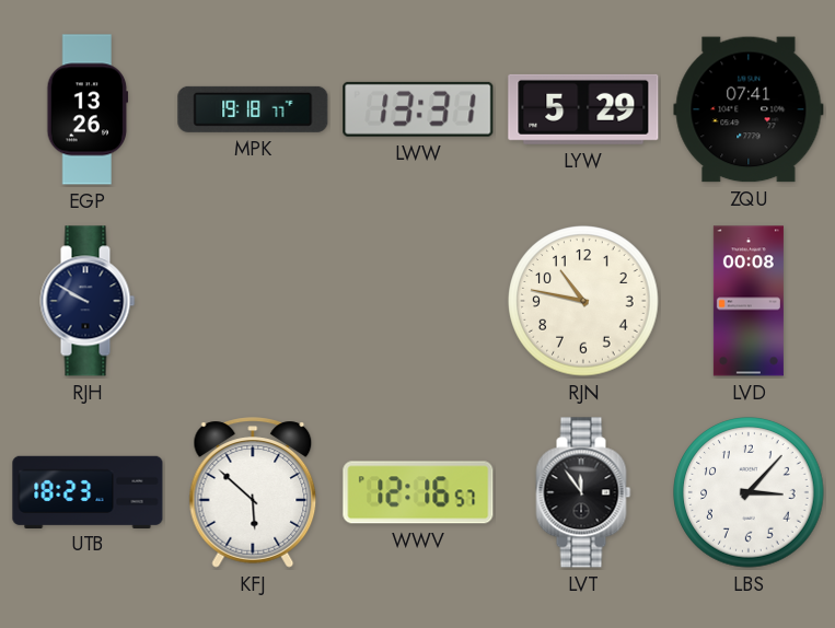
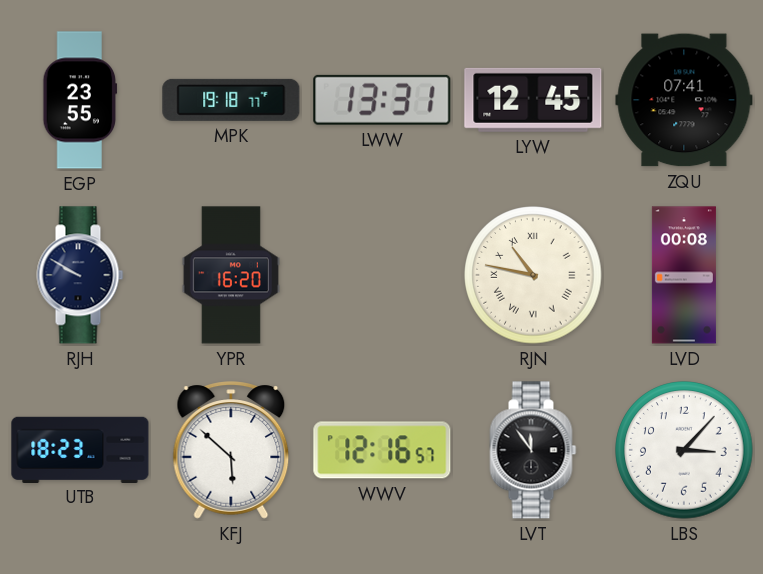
EGP: 13:26 -> 23:55
LYW: 5:29 -> 12:45
YPR: none -> 16:20
RJN numerals: Arabic -> Roman
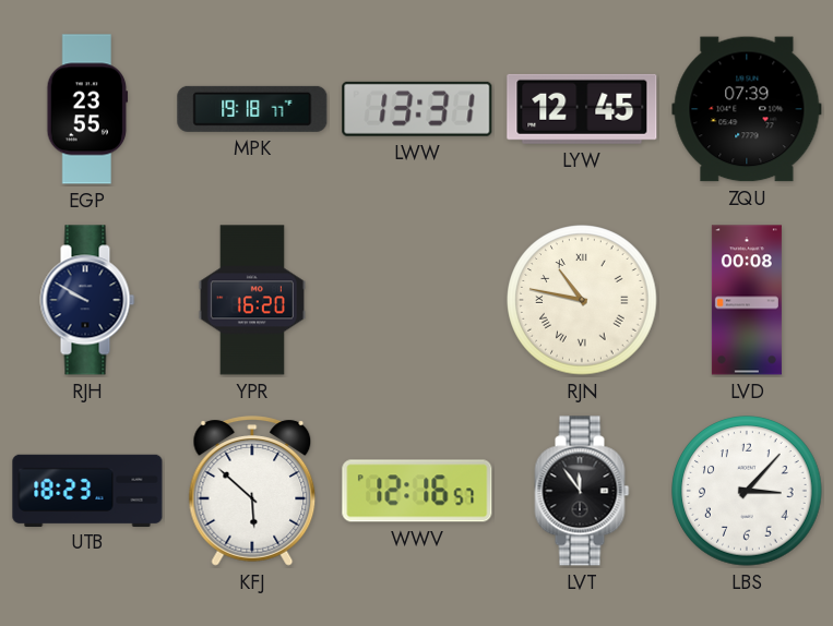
ZQU: 07:41 -> 07:39
